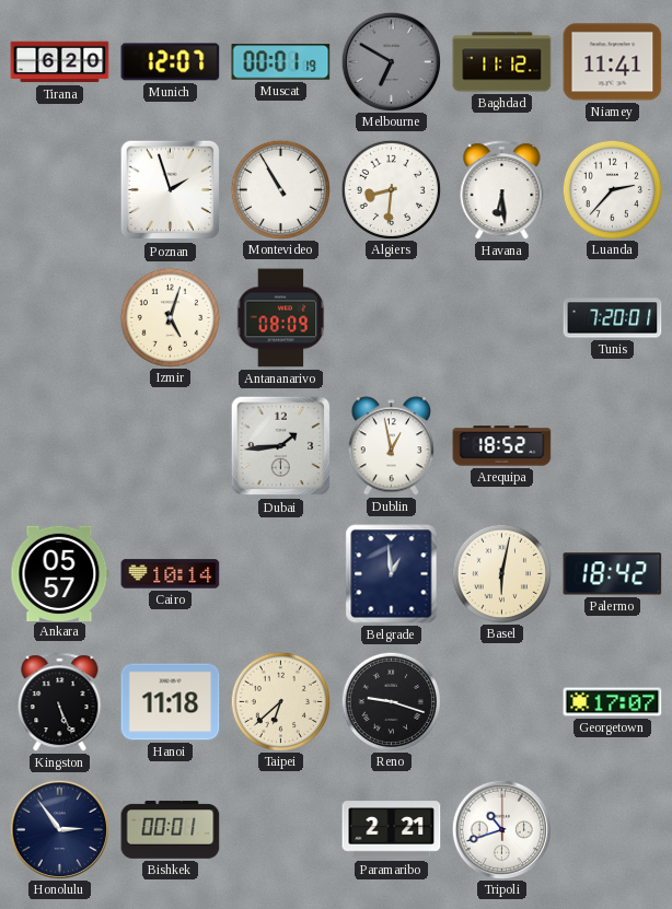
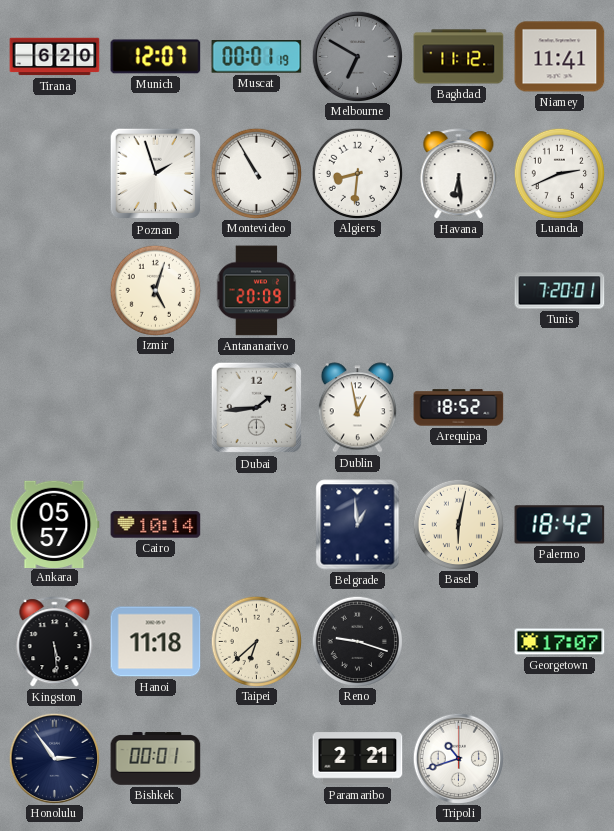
Luanda: 2:37 -> 2:41
Antananarivo: 08:09 -> 20:09
Kingston: 5:26 -> 5:29
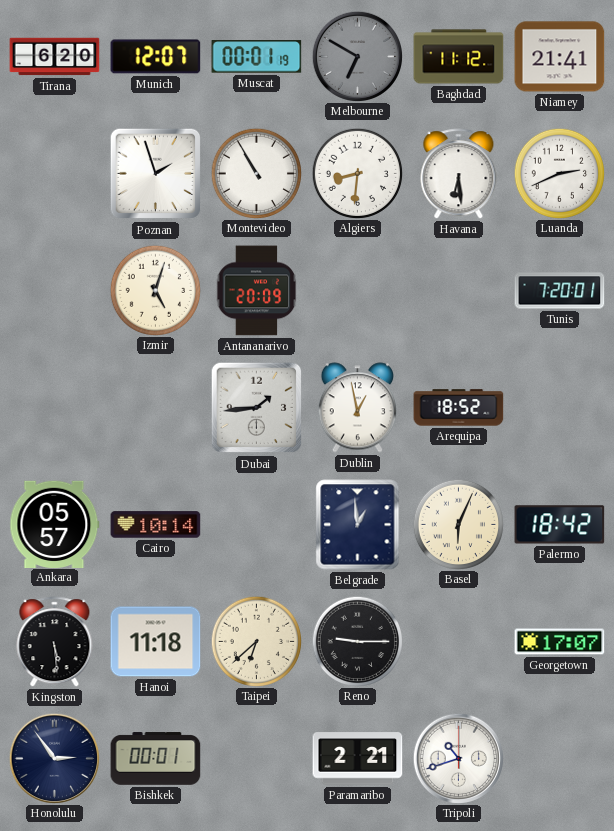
Niamey: 11:41 -> 21:41
Basel: 6:02 -> 6:04
Reno: 9:18 -> 9:15
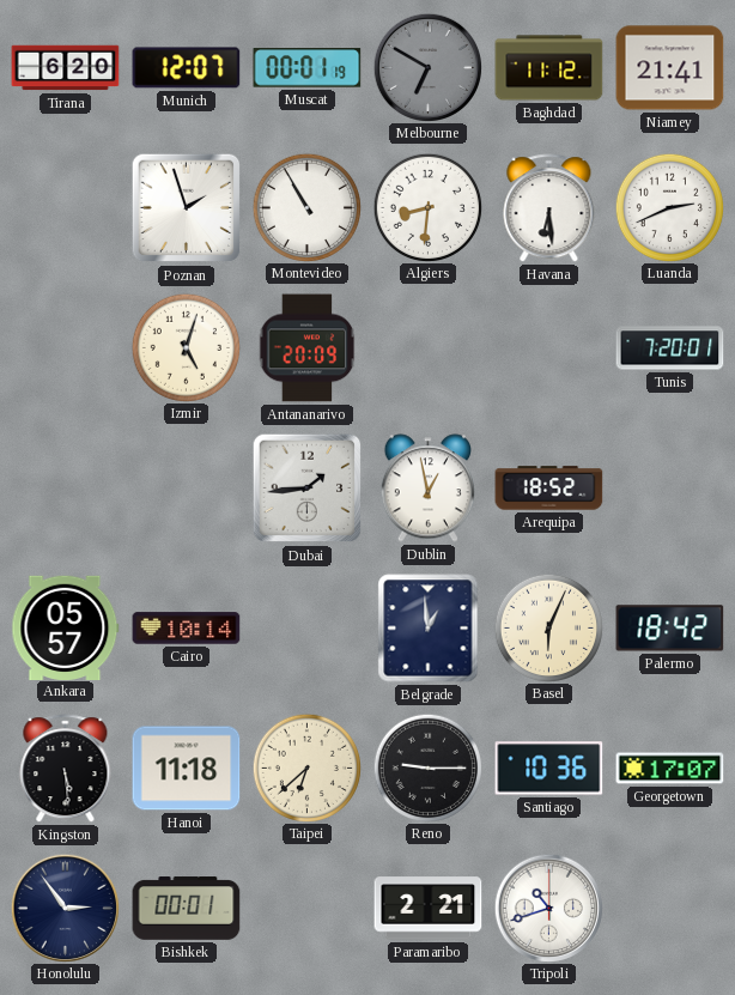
Santiago: none -> 10:36
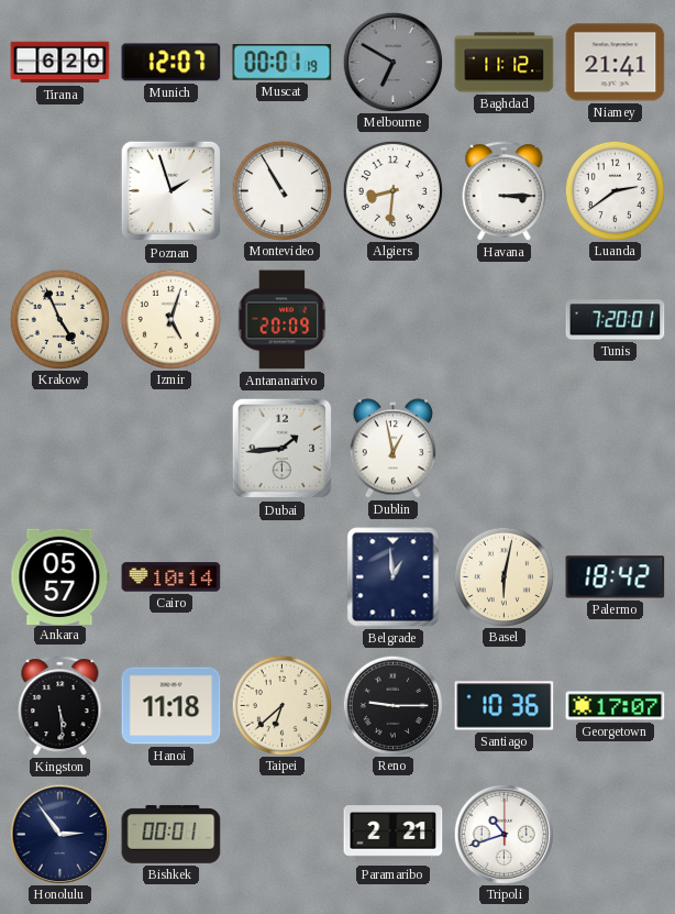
Havana: 6:29 -> 3:15
Luanda: 2:41 -> 2:39
Krakow: none -> 4:56
Arequipa: 18:52 -> none
Basel: 6:04 -> 6:02
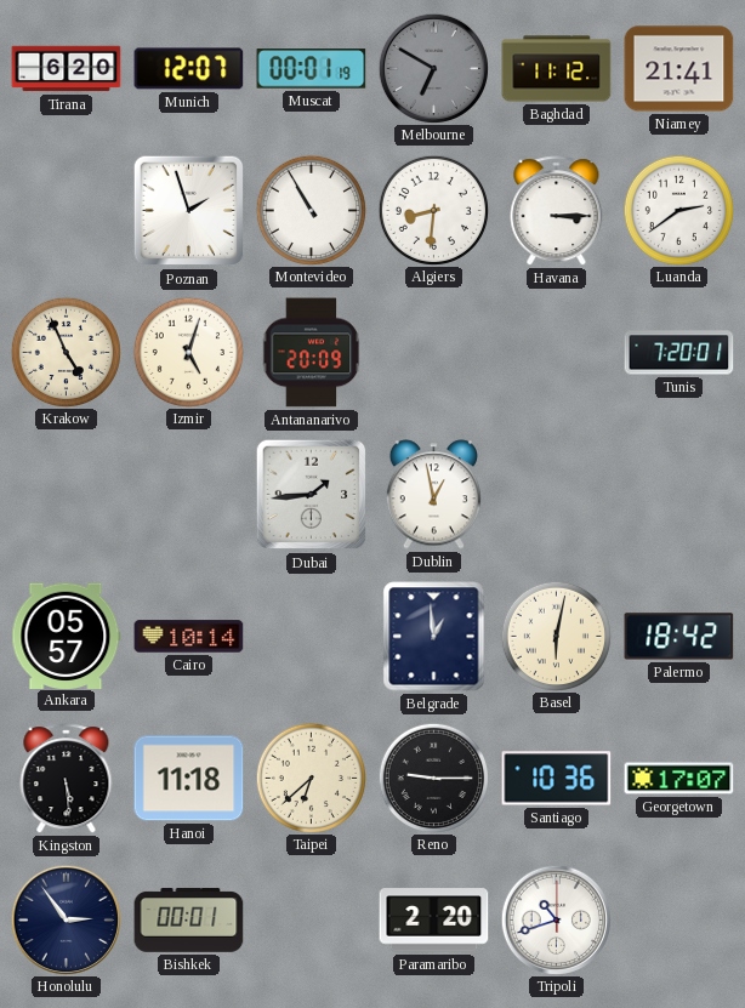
Paramaribo: 2:21 -> 2:20
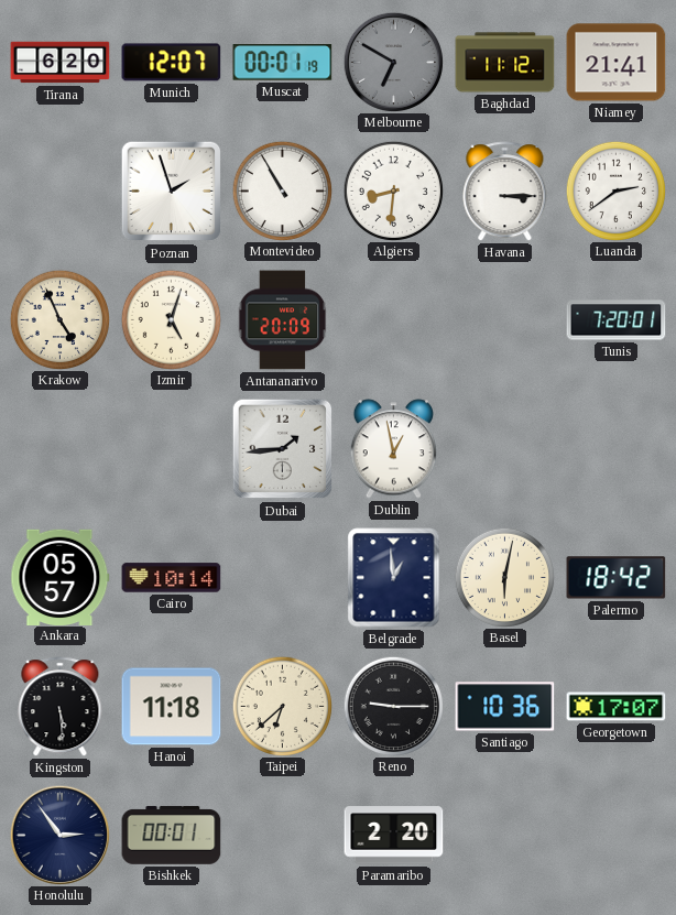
Tripoli: 10:42 -> none
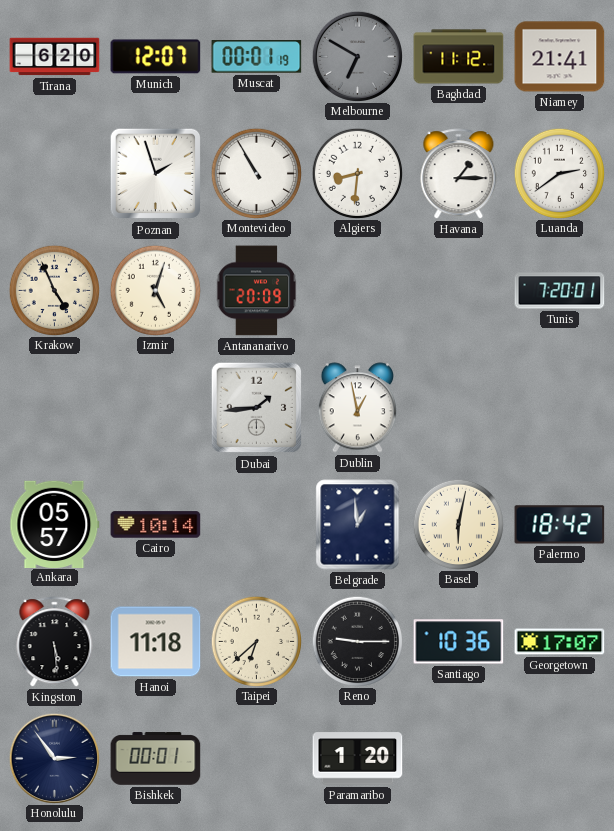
Havana: 3:15 -> 1:15
Paramaribo: 2:20 -> 1:20
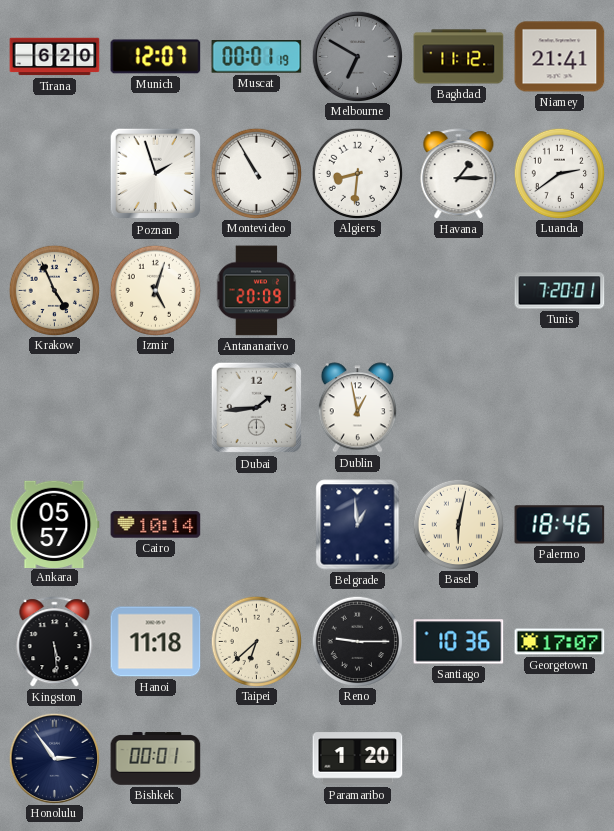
Palermo: 18:42 -> 18:46
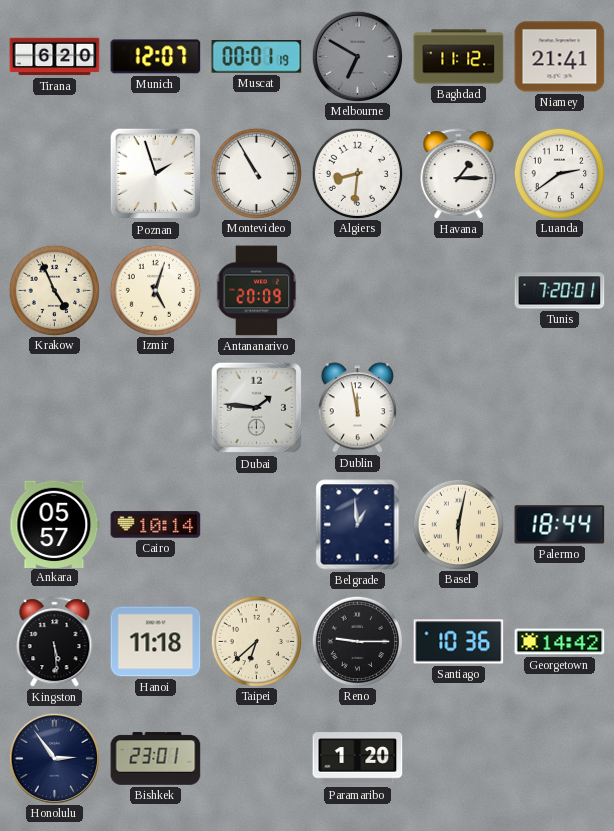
Dubai: 1:44 -> 1:46
Dublin: 12:58 -> 11:58
Palermo: 18:46 -> 18:44
Georgetown: 17:07 -> 14:42
Bishkek: 00:01 -> 23:01
